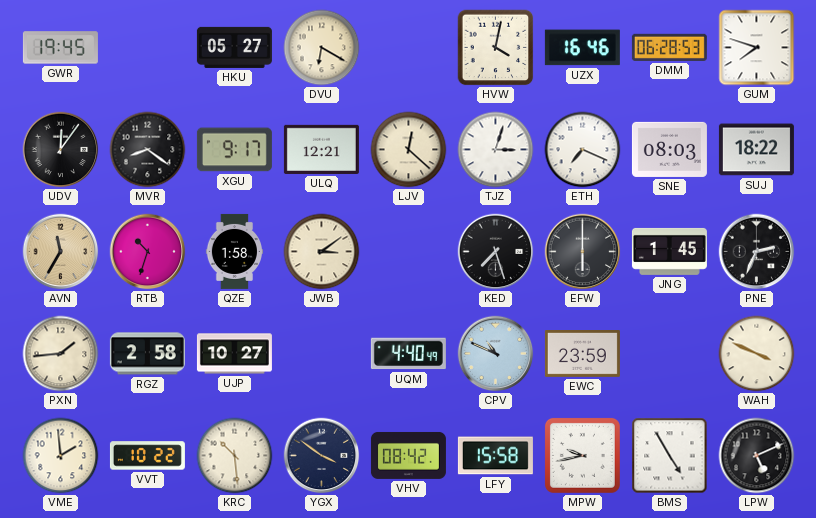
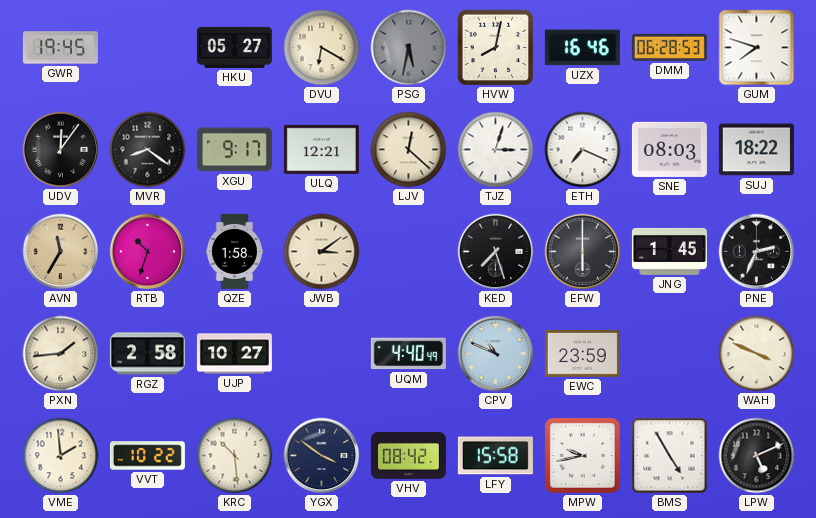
PSG: none -> 5:32
HVW: 4:02 -> 8:02
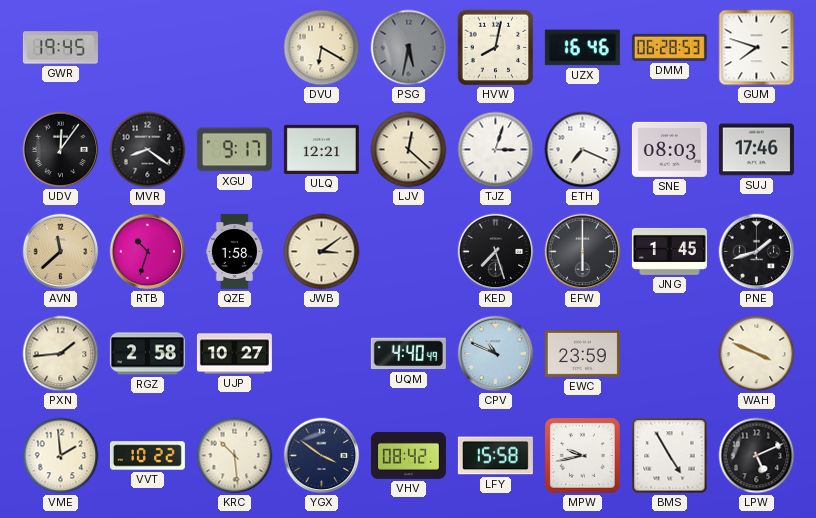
HKU: 05:27 -> none
SUJ: 18:22 -> 17:46
AVN: 11:35 -> 11:38
PNE: 2:34 -> 1:42
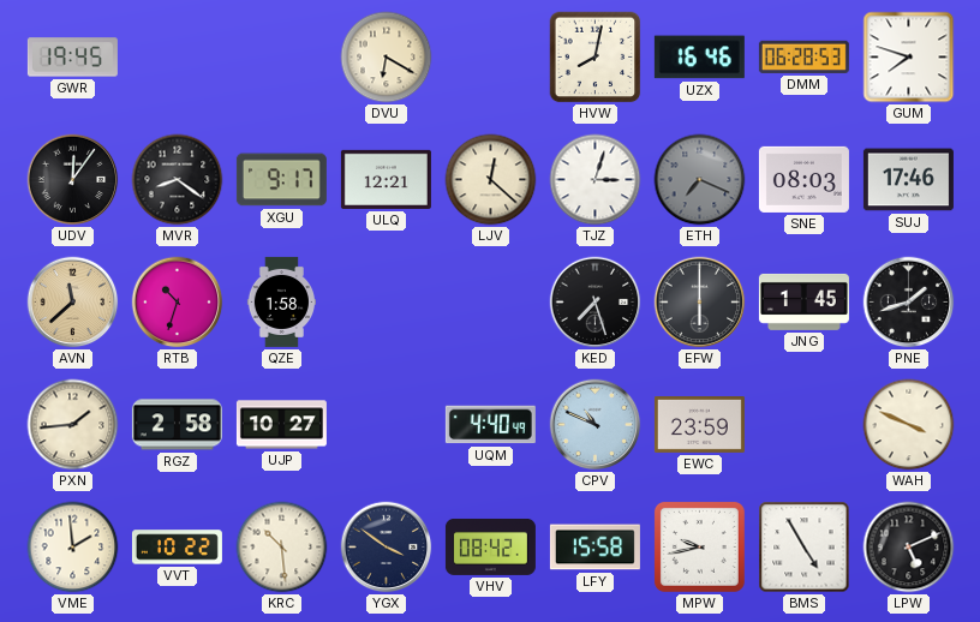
PSG: 5:32 -> none
ETH dial: white -> grey
JWB: 3:09 -> none
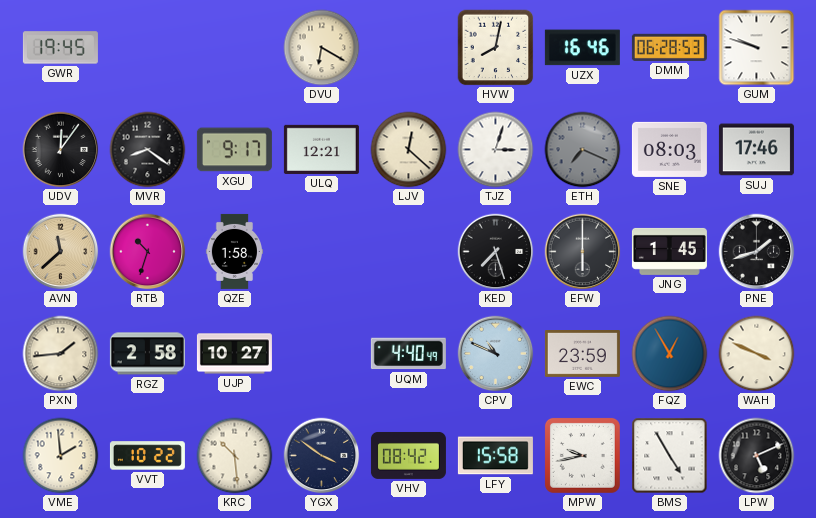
GUM: 7:48 -> 9:48
FQZ: none -> 12:55
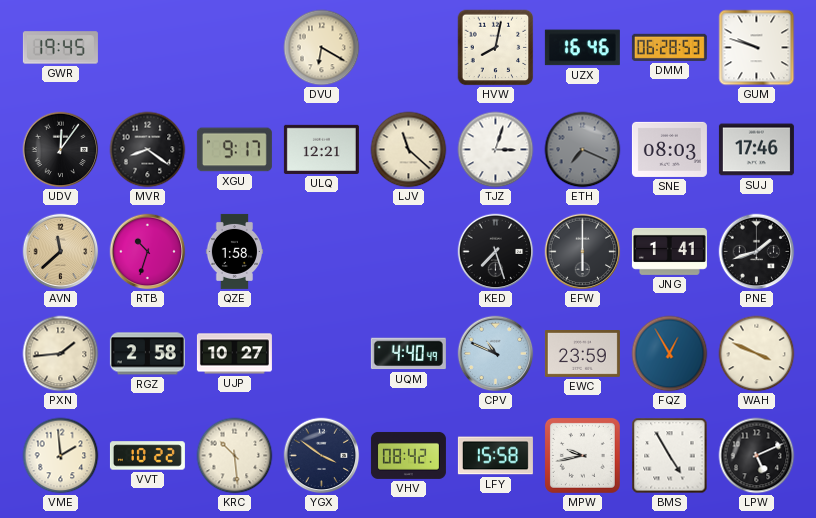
LJV: 12:22 -> 11:22
JNG: 1:45 -> 1:41
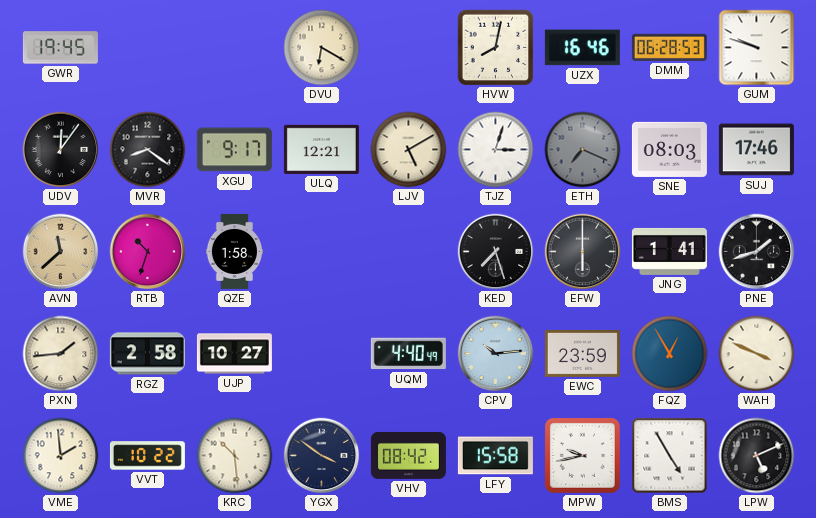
LJV: 11:22 -> 5:10
CPV: 10:49 -> 10:14
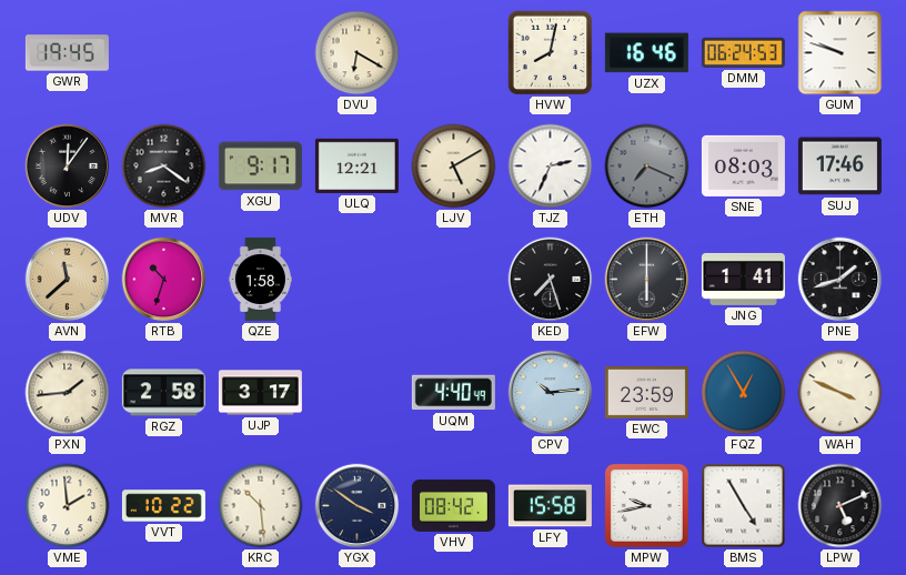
DMM: 06:28 -> 06:24
TJZ: 3:03 -> 2:34
UJP: 10:27 -> 3:17
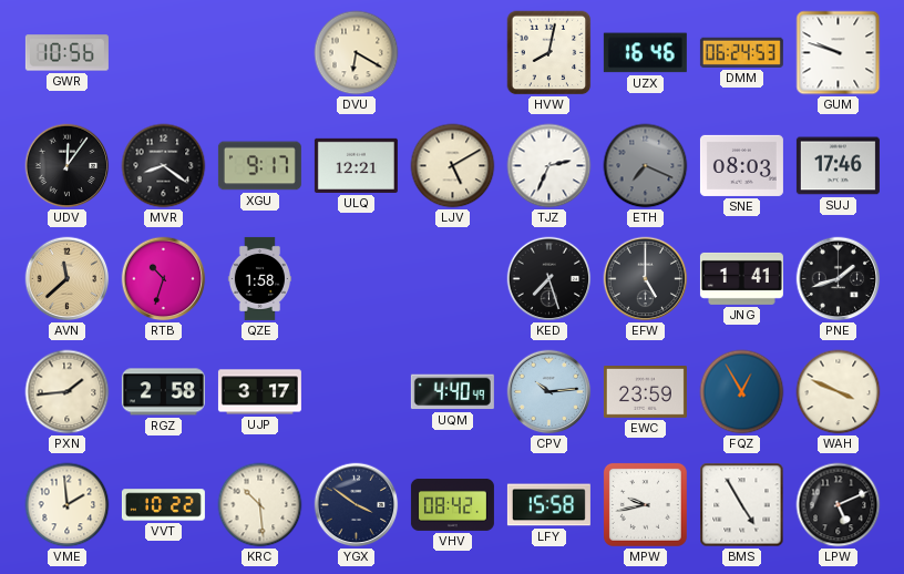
GWR: 19:45 -> 10:56
EFW: 6:00 -> 5:00
